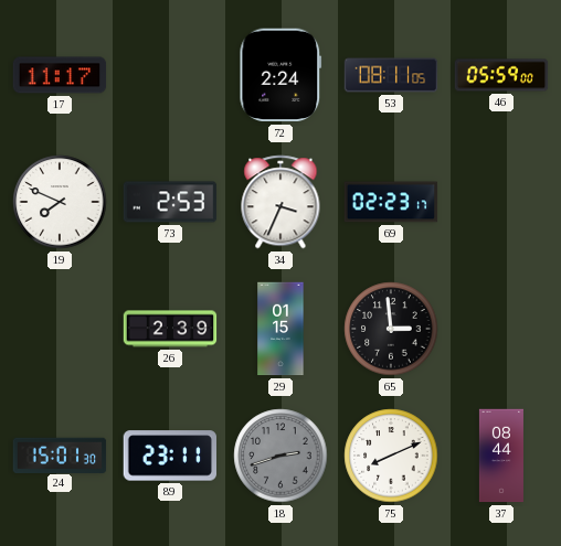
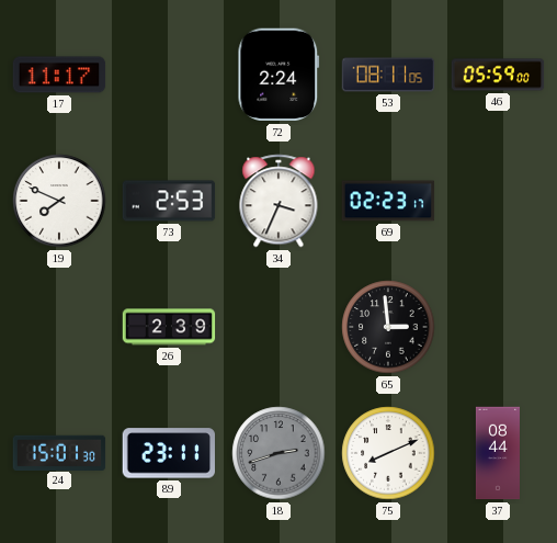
29: 01:15 -> none
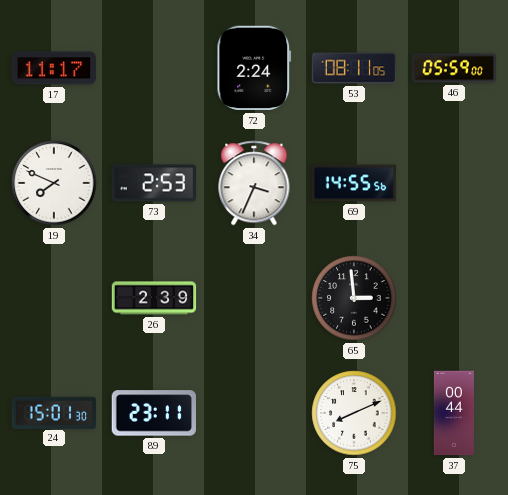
69: 02:23 -> 14:55
18: 2:42 -> none
37: 08:44 -> 00:44
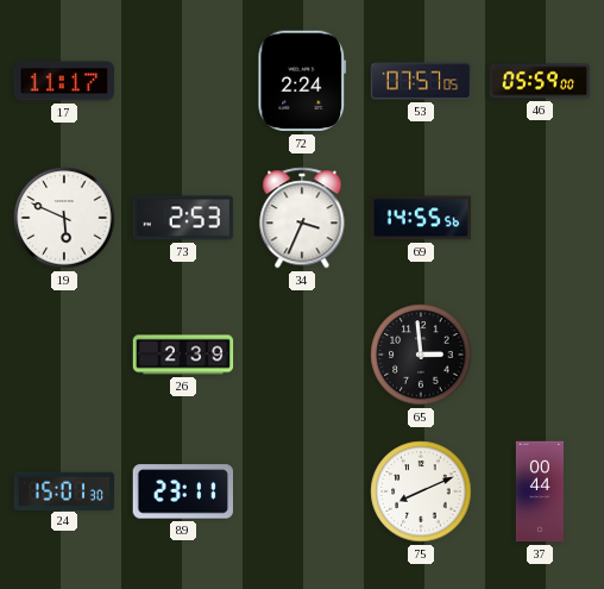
53: 08:11 -> 07:57
19: 7:49 -> 5:49
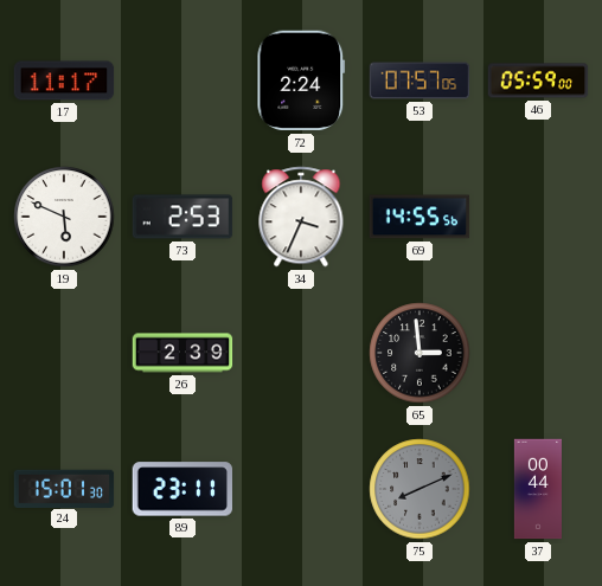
75 dial: white -> grey
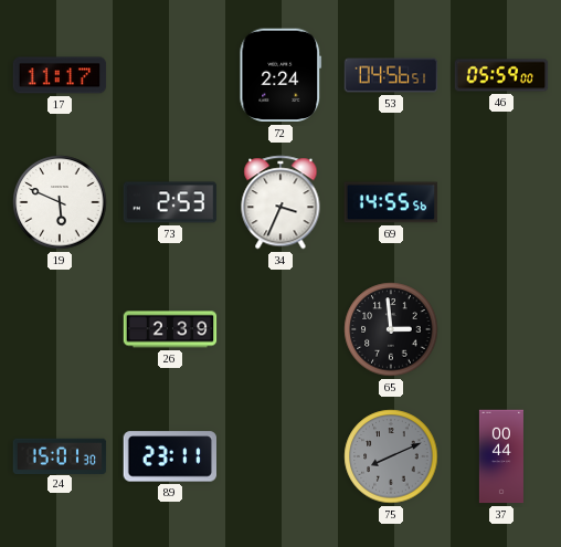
53: 07:57 -> 04:56
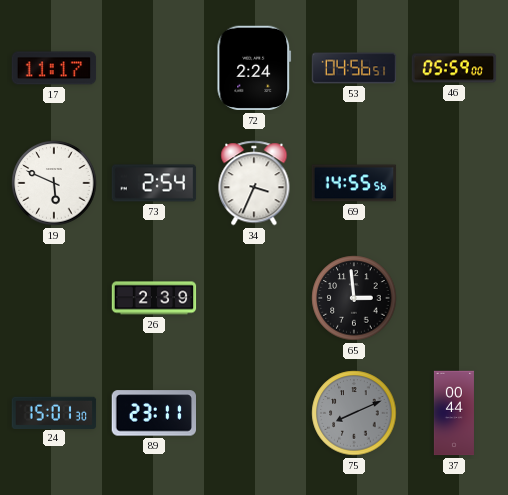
73: 2:53 -> 2:54
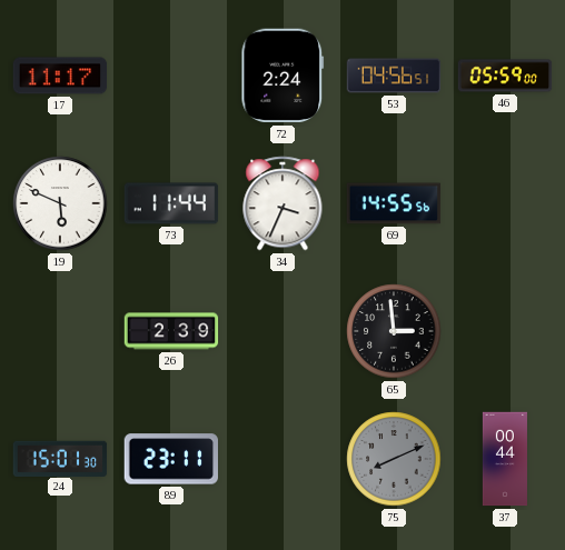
73: 2:54 -> 11:44
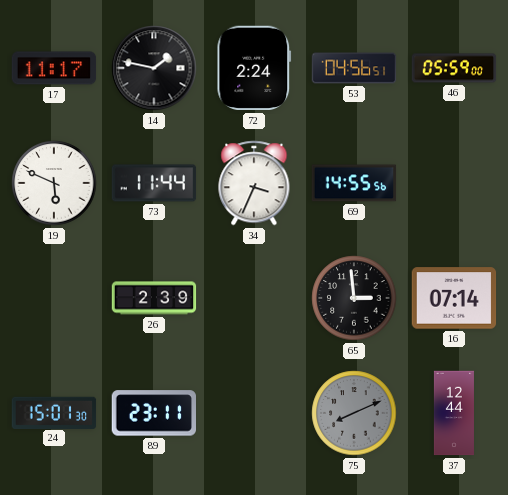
14: none -> 1:47
16: none -> 07:14
37: 00:44 -> 12:44
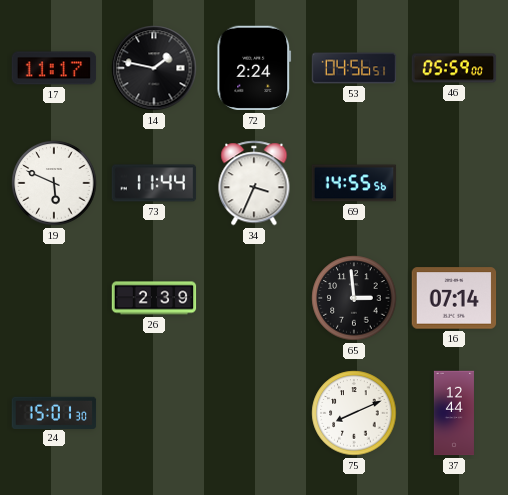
89: 23:11 -> none
75 dial: grey -> white
